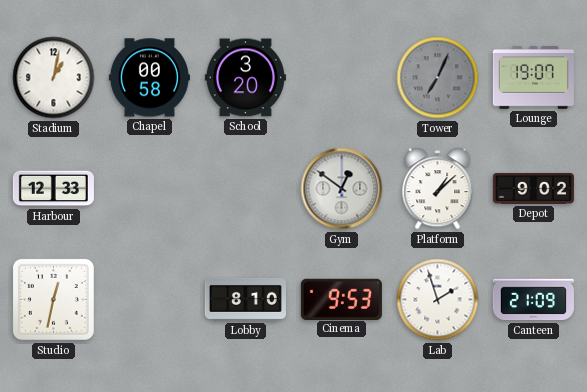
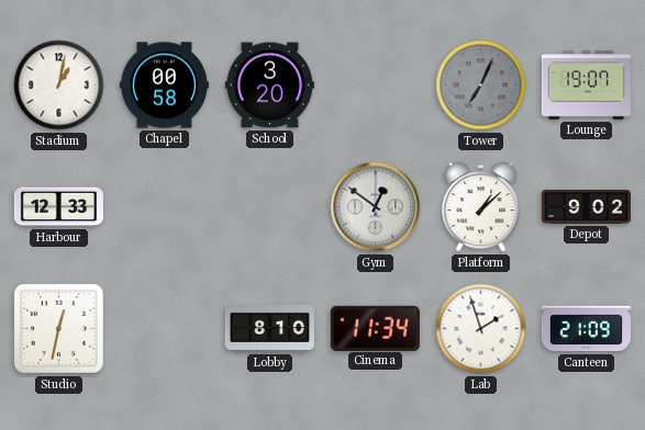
Cinema: 9:53 -> 11:34
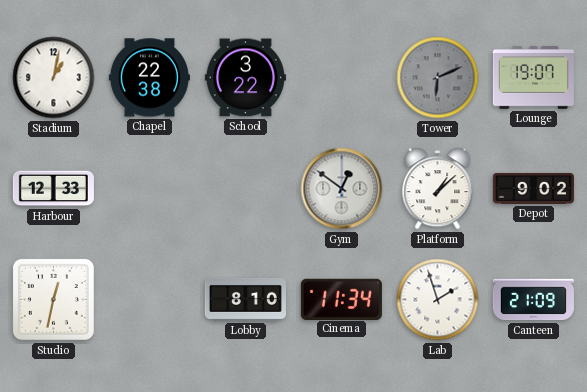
Chapel: 00:58 -> 22:38
School: 3:20 -> 3:22
Tower: 7:04 -> 6:11
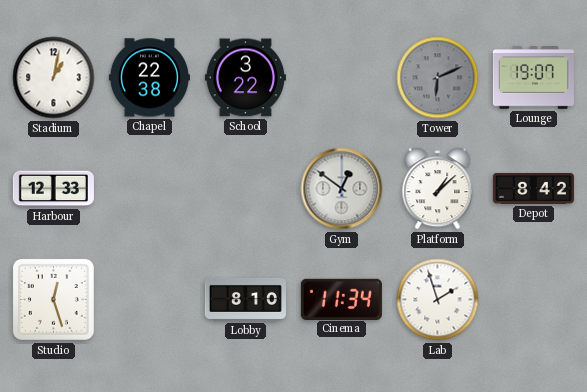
Depot: 9:02 -> 8:42
Studio: 12:32 -> 12:27
Canteen: 21:09 -> none
